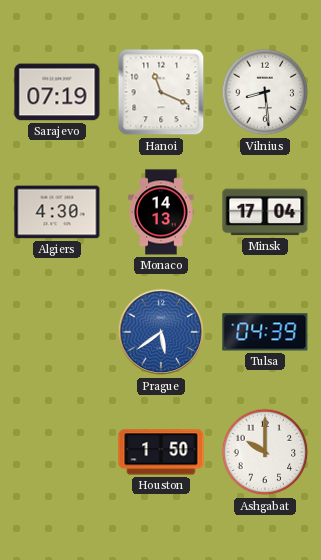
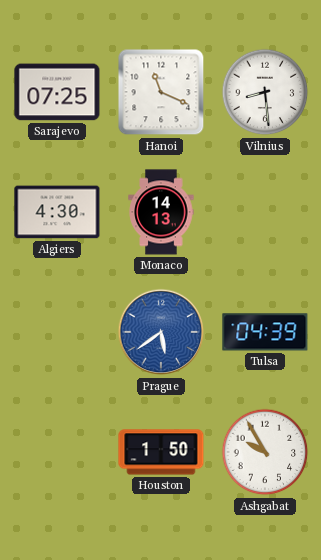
Sarajevo: 07:19 -> 07:25
Minsk: 17:04 -> none
Ashgabat: 10:00 -> 9:55
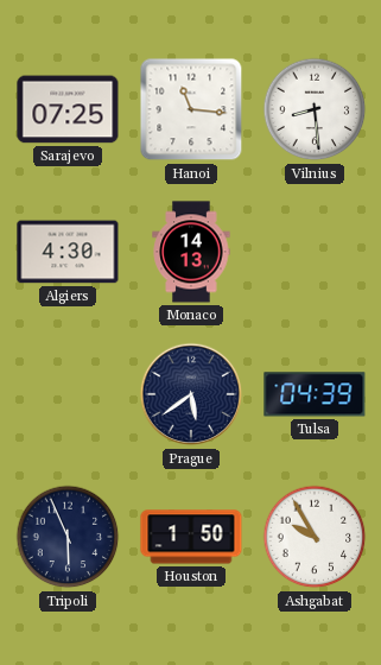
Hanoi: 11:19 -> 11:16
Prague dial: blue -> navy
Tripoli: none -> 5:56
